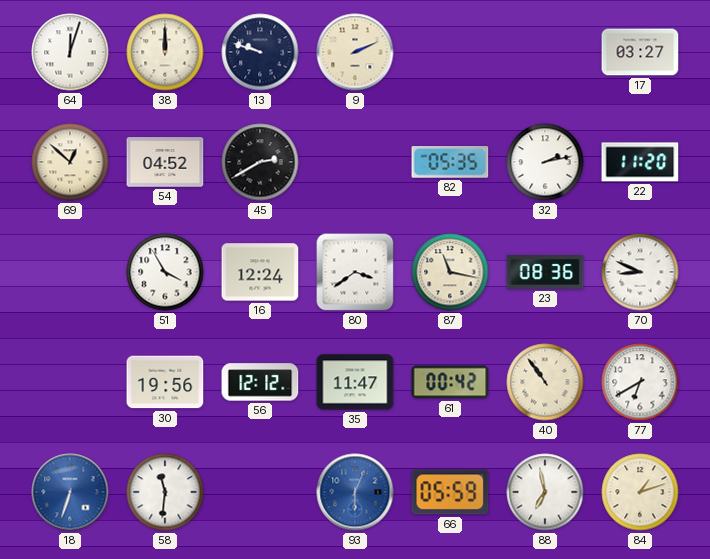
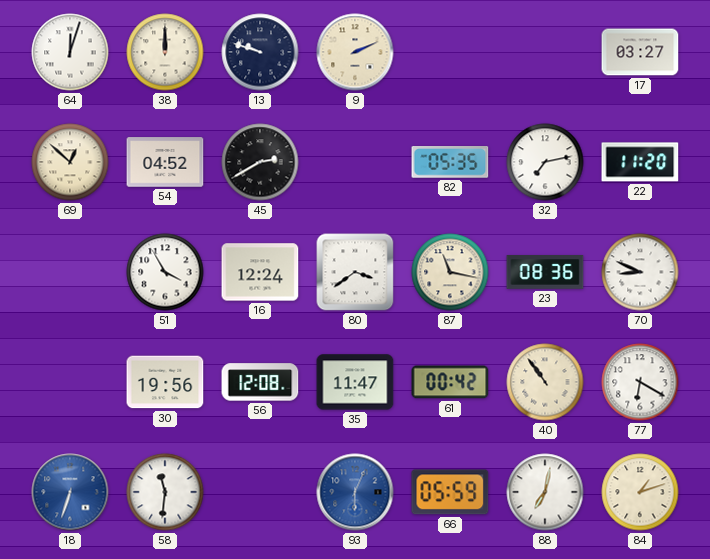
32: 2:13 -> 7:13
56: 12:12 -> 12:08
77: 6:40 -> 6:20
88: 6:58 -> 7:02
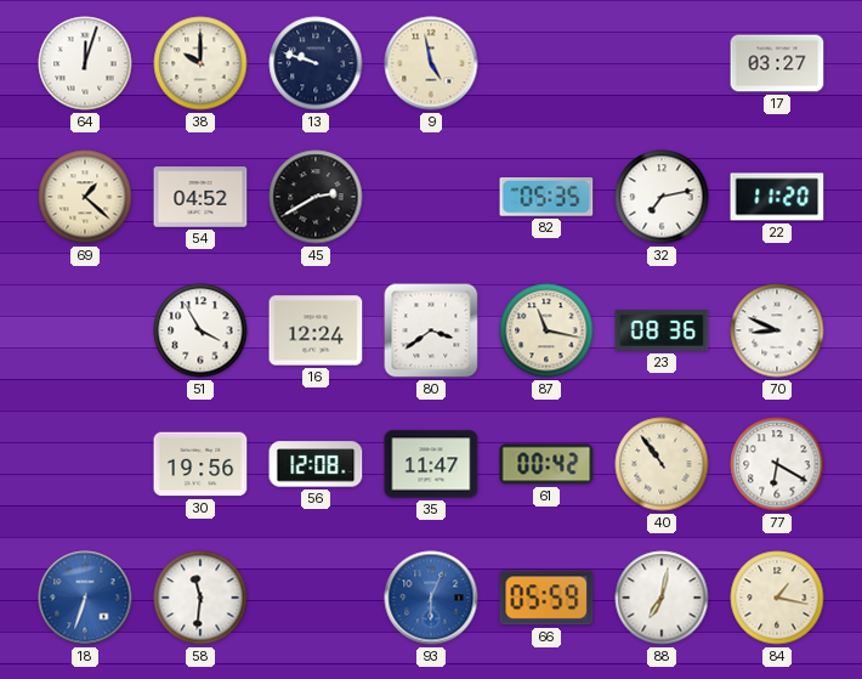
38: 12:00 -> 10:00
9: 2:11 -> 4:58
69: 12:52 -> 1:22
84: 1:12 -> 1:17
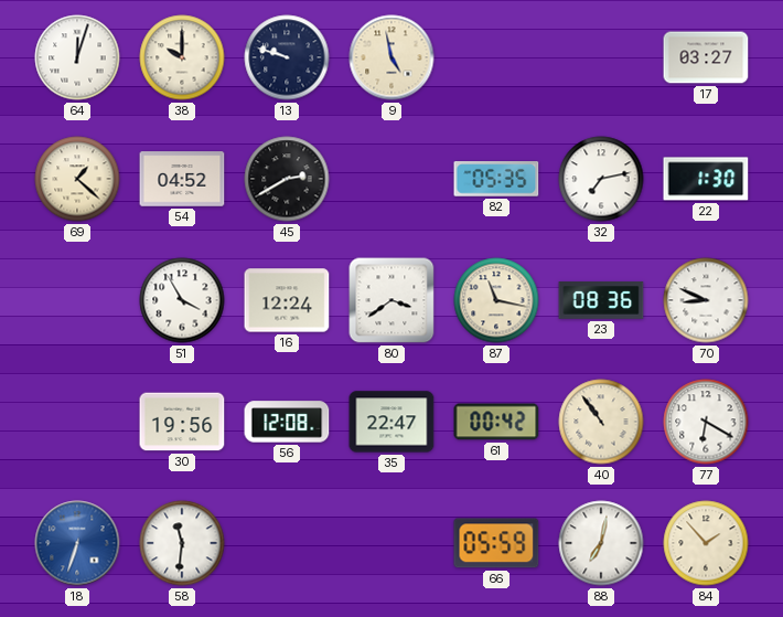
22: 11:20 -> 1:30
35: 11:47 -> 22:47
93: 6:04 -> none
84: 1:17 -> 1:53
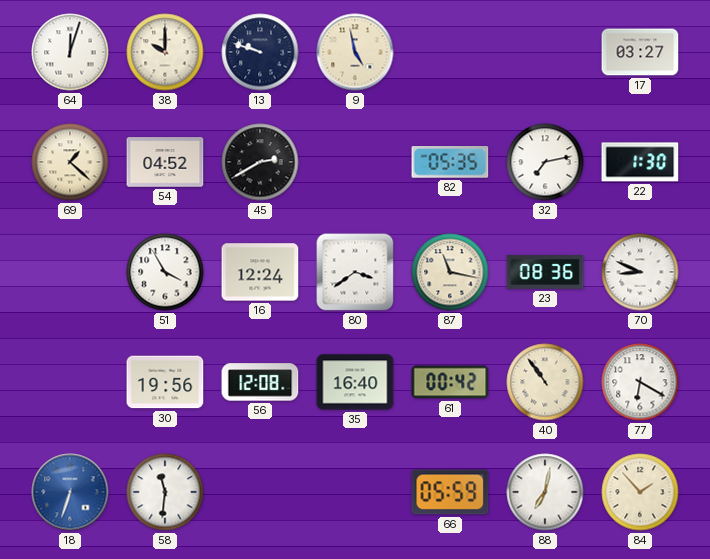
35: 22:47 -> 16:40
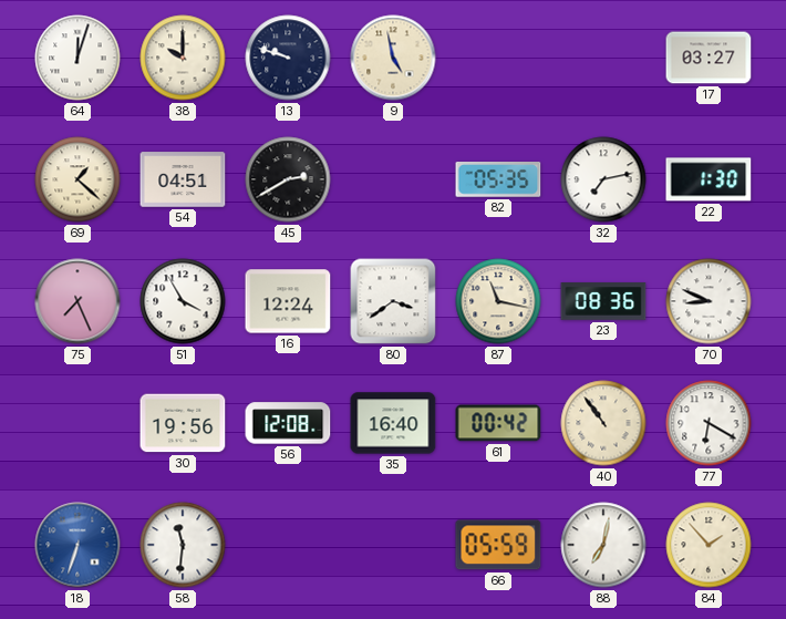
54: 04:52 -> 04:51
75: none -> 7:26
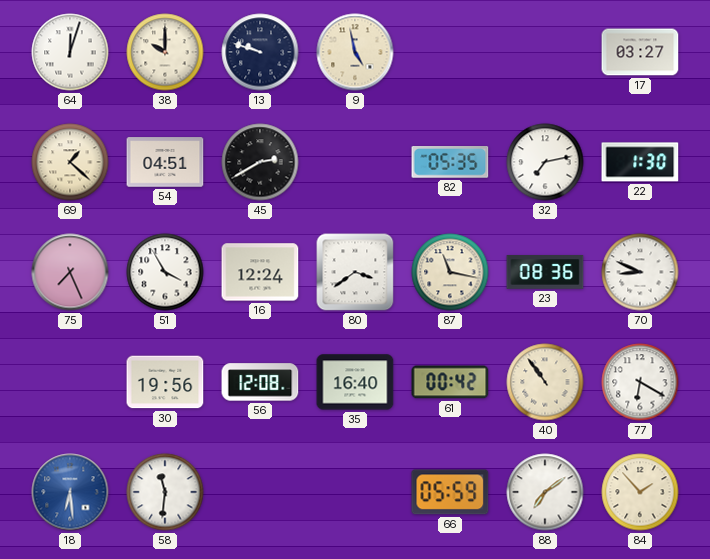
18: 6:33 -> 6:29
88: 7:02 -> 7:09
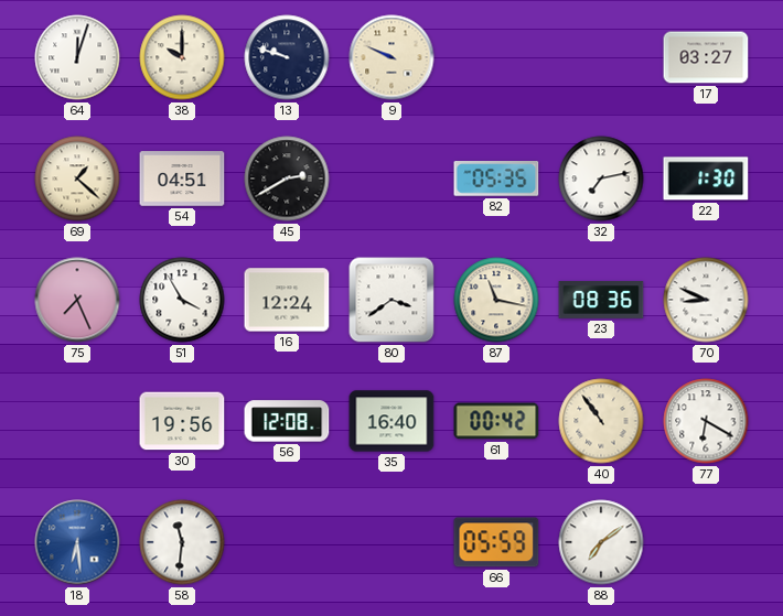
9: 4:58 -> 9:49
84: 1:53 -> none
